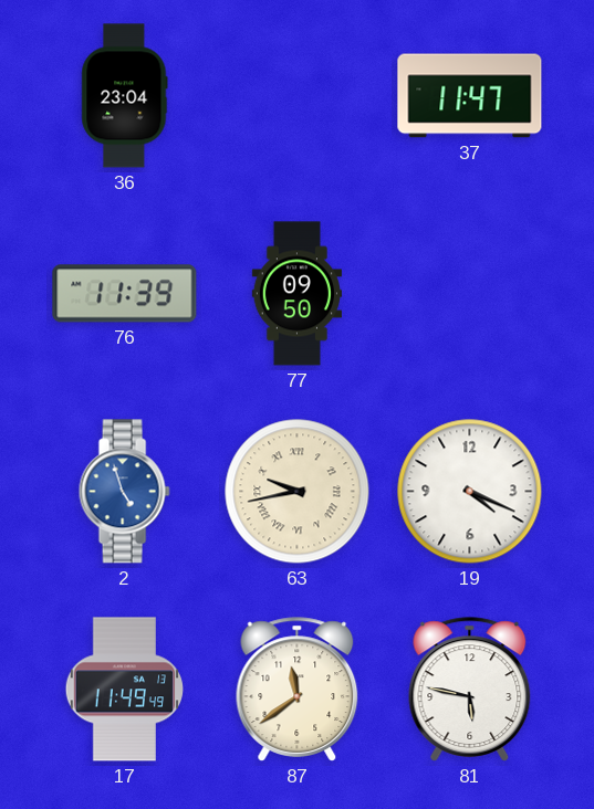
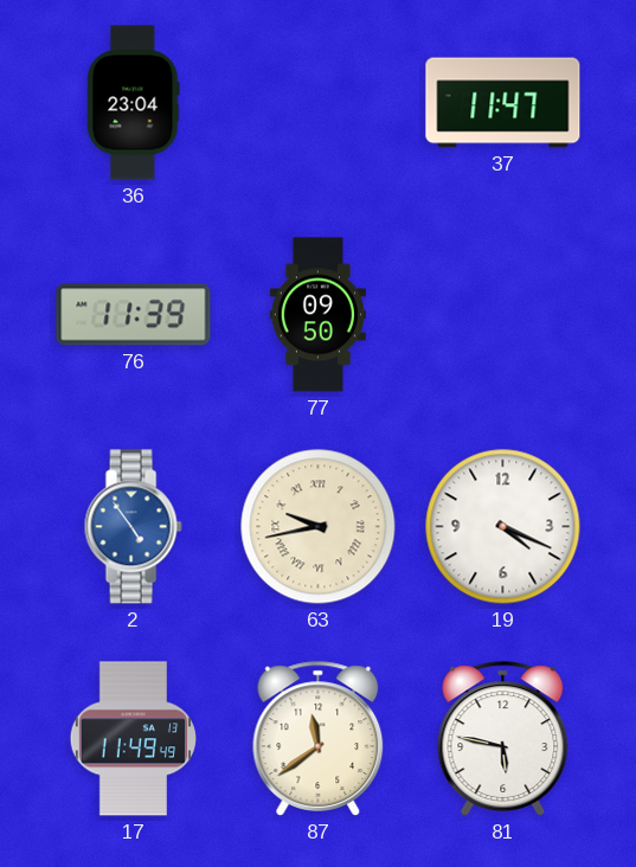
2: 4:57 -> 4:54
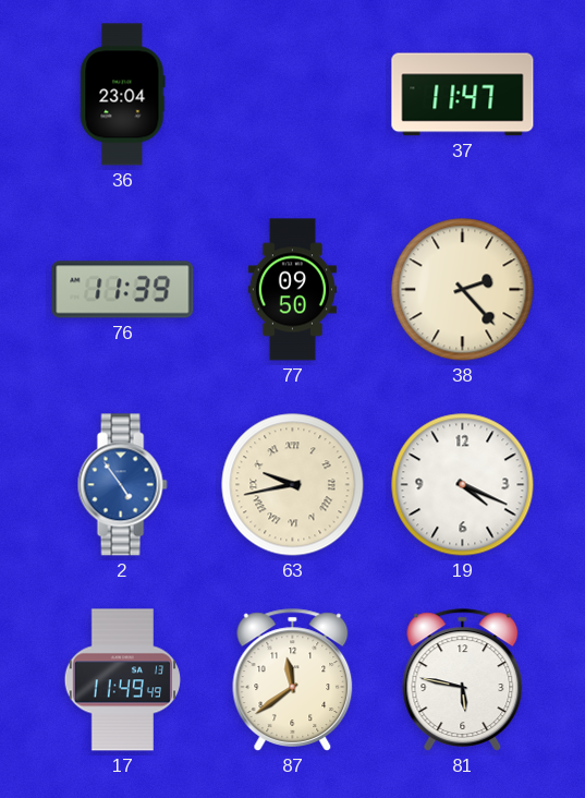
38: none -> 2:23
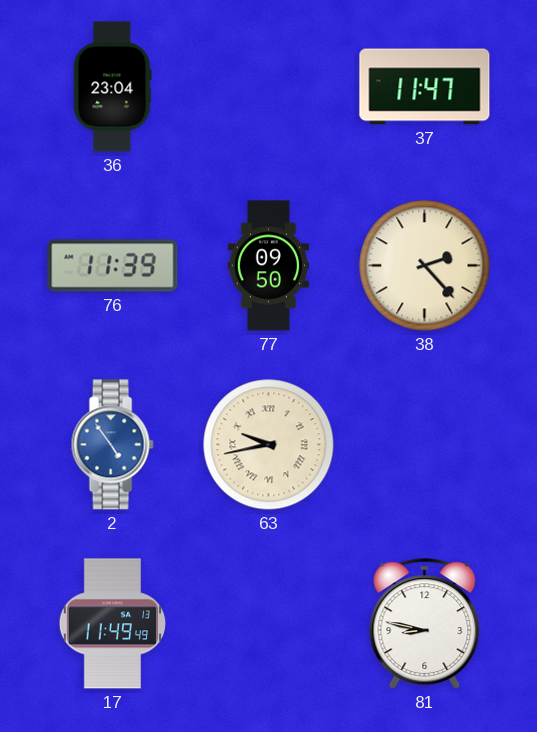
19: 4:19 -> none
87: 11:39 -> none
81: 5:47 -> 8:47
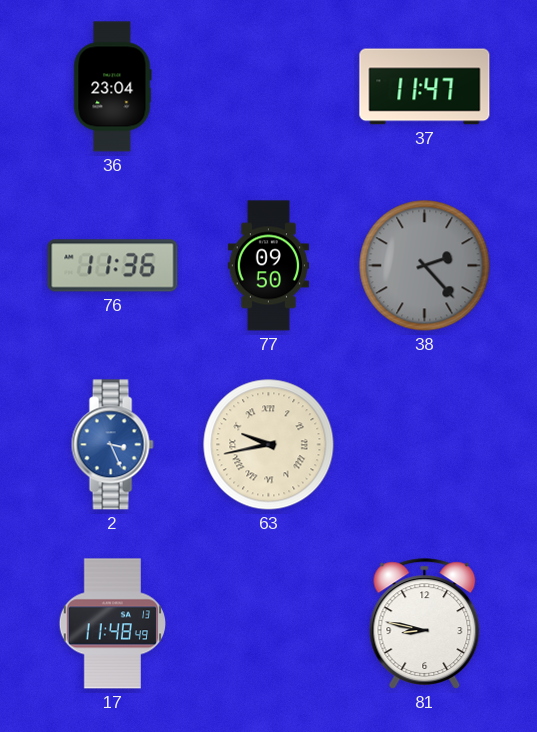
76: 11:39 -> 11:36
38 dial: cream -> grey
2: 4:54 -> 3:26
17: 11:49 -> 11:48
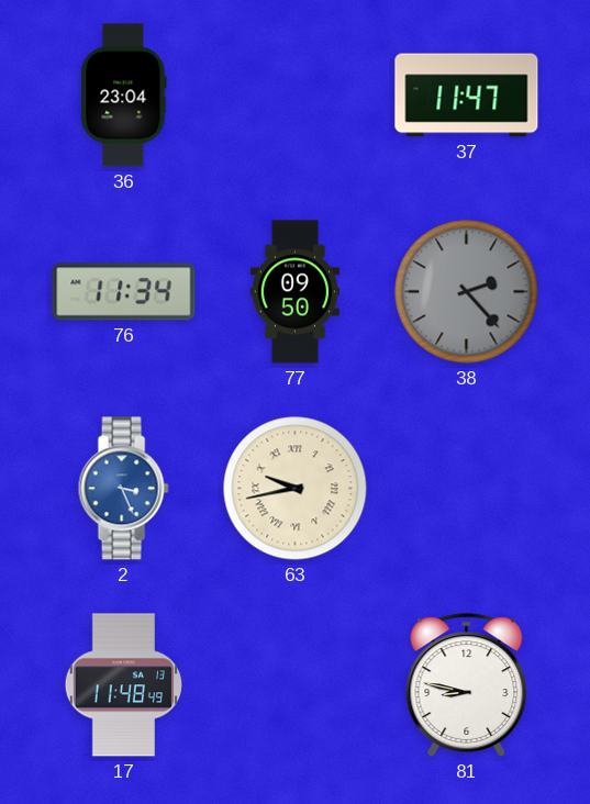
76: 11:36 -> 11:34
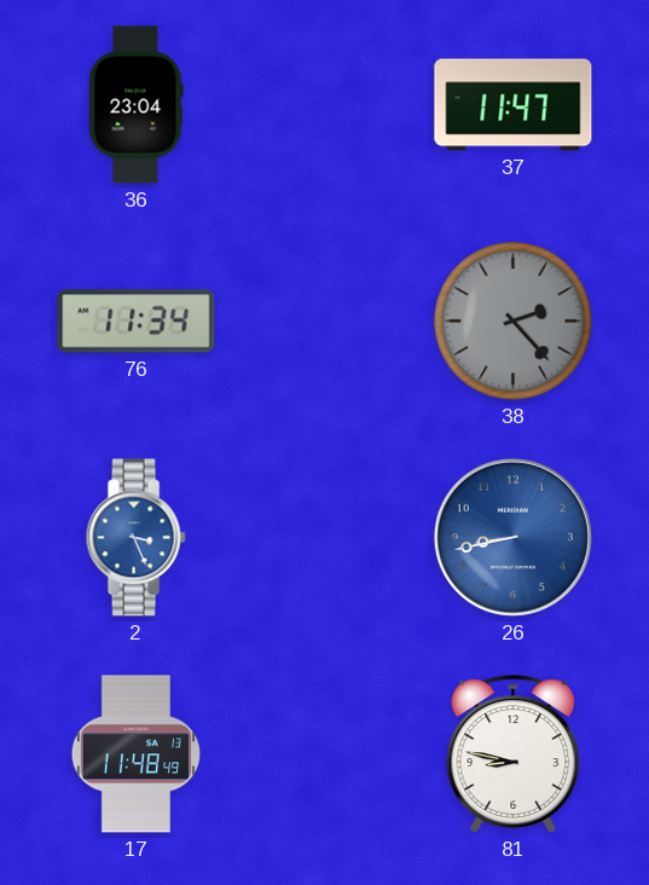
77: 09:50 -> none
63: 9:43 -> none
26: none -> 8:43
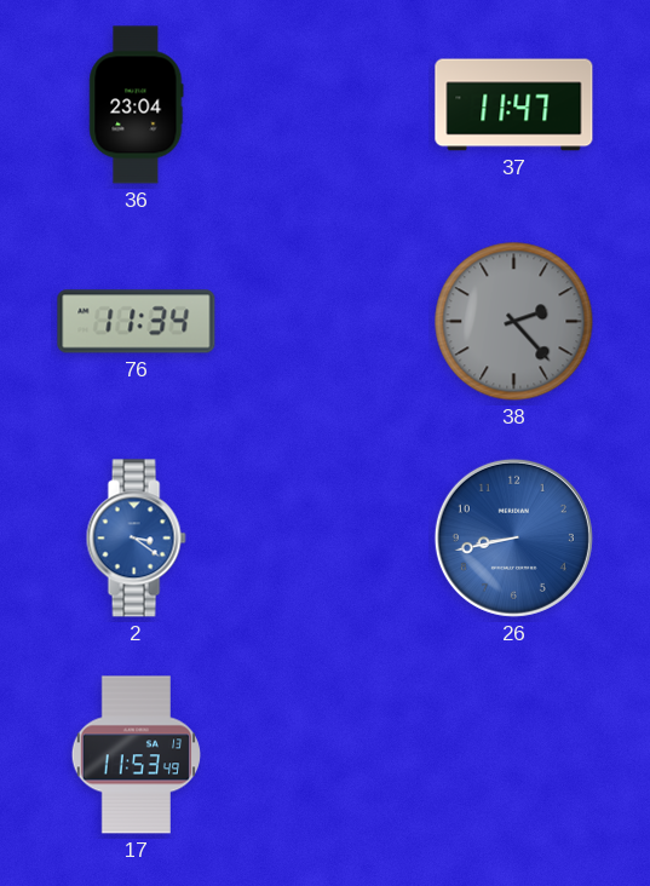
2: 3:26 -> 3:21
17: 11:48 -> 11:53
81: 8:47 -> none
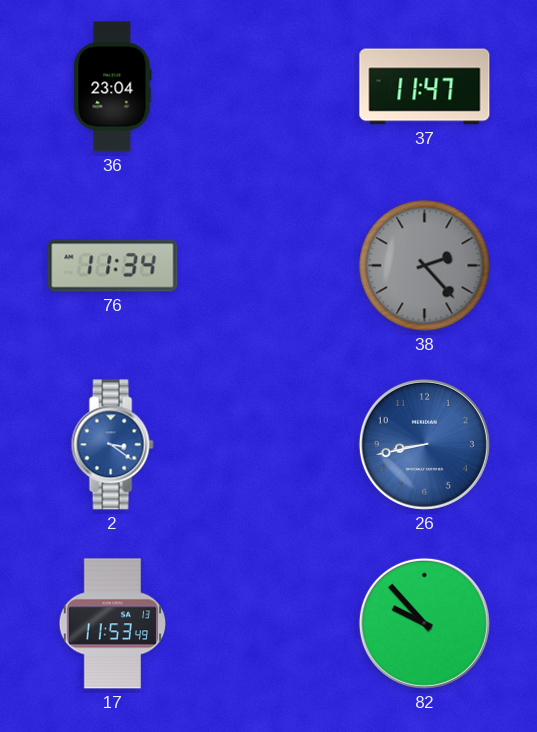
82: none -> 9:53
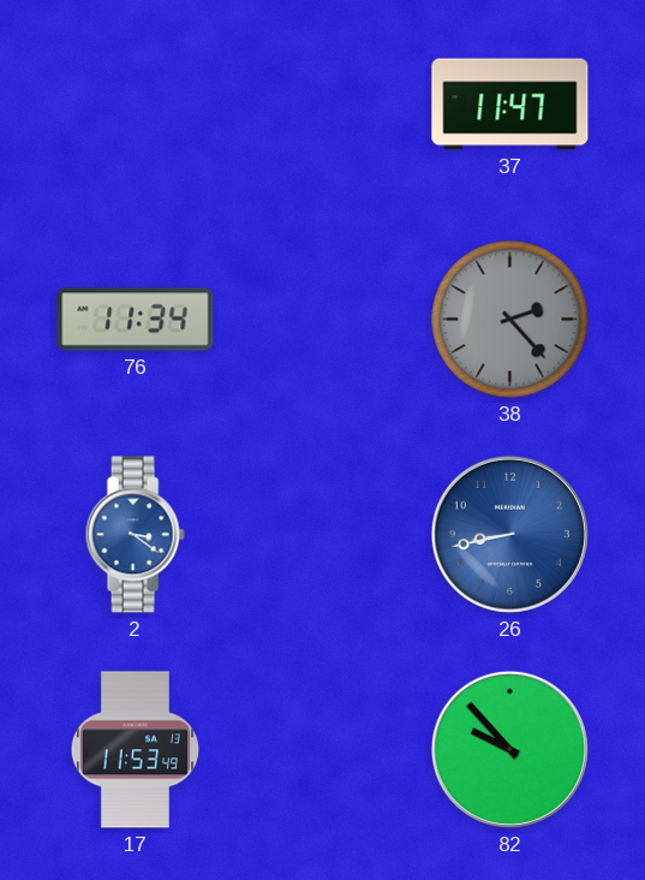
36: 23:04 -> none
